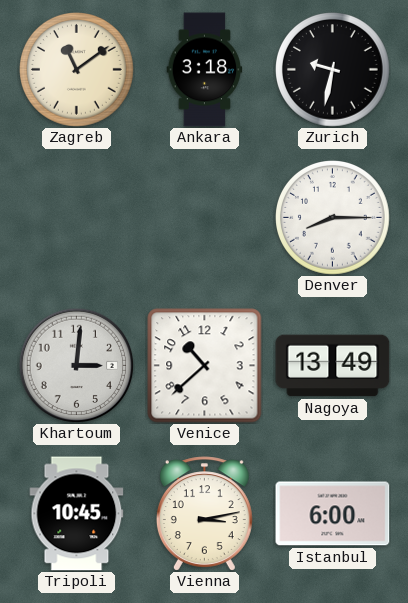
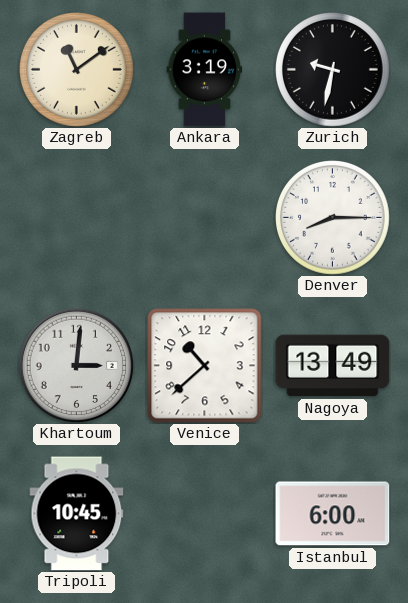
Ankara: 3:18 -> 3:19
Vienna: 3:13 -> none
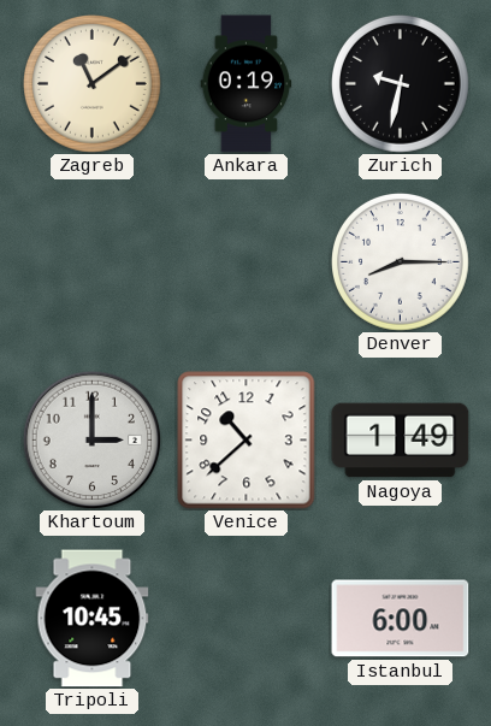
Ankara: 3:19 -> 0:19
Khartoum: 3:01 -> 3:00
Nagoya: 13:49 -> 1:49
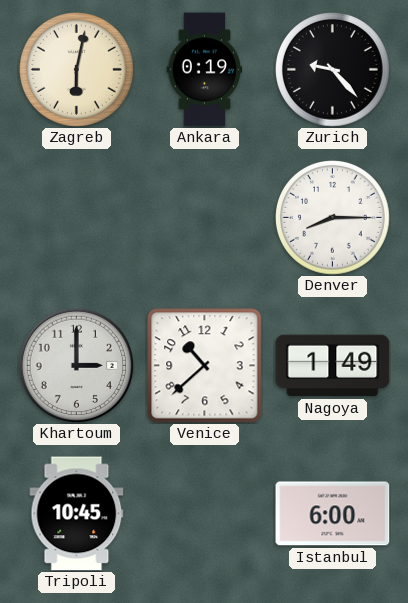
Zagreb: 11:09 -> 6:02
Zurich: 9:32 -> 9:23
